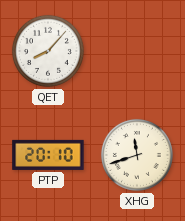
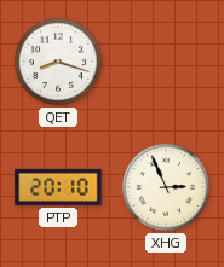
QET: 8:07 -> 8:18
XHG: 11:42 -> 2:56
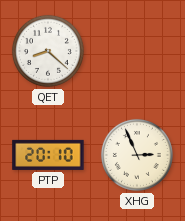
QET: 8:18 -> 8:22
